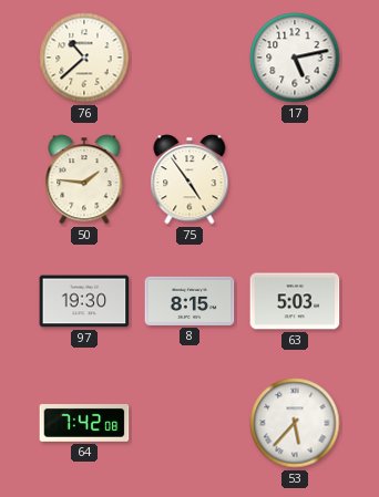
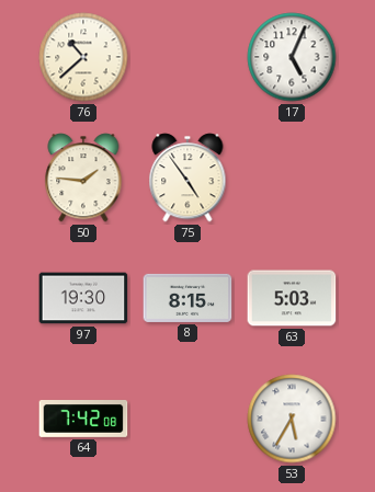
17: 5:13 -> 5:04
53: 5:37 -> 5:35
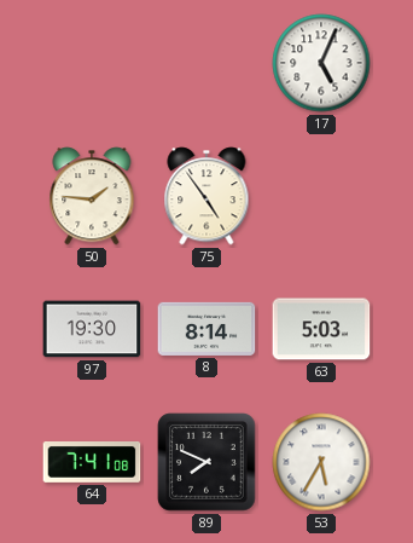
76: 10:38 -> none
8: 8:15 -> 8:14
64: 7:42 -> 7:41
89: none -> 7:49
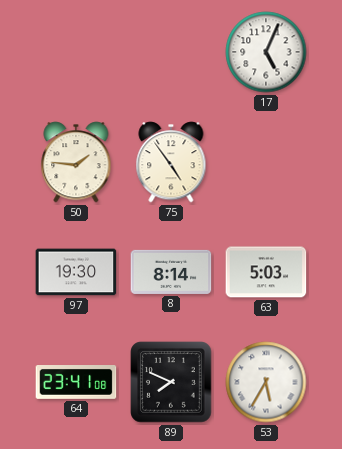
64: 7:41 -> 23:41
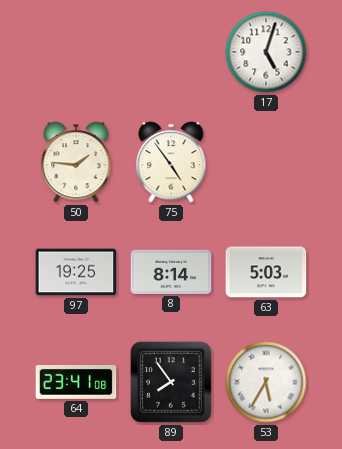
17: 5:04 -> 5:03
97: 19:30 -> 19:25
89: 7:49 -> 7:54
